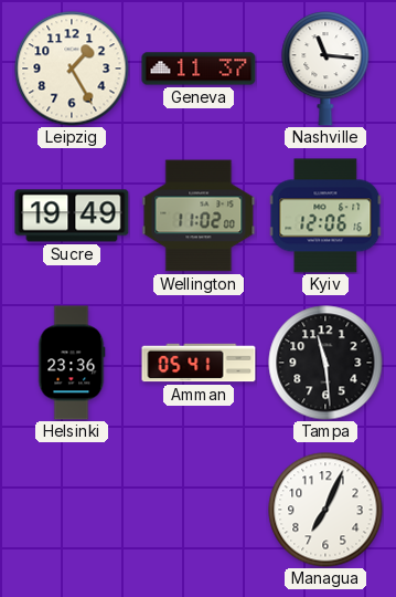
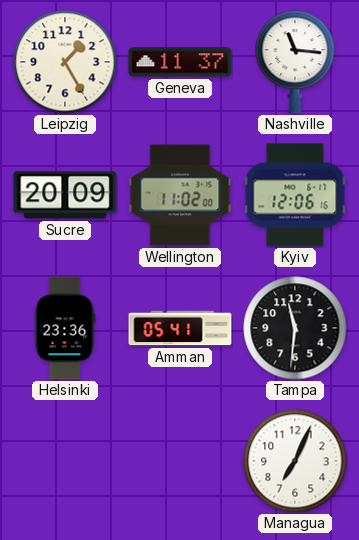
Sucre: 19:49 -> 20:09
Tampa: 11:29 -> 11:31
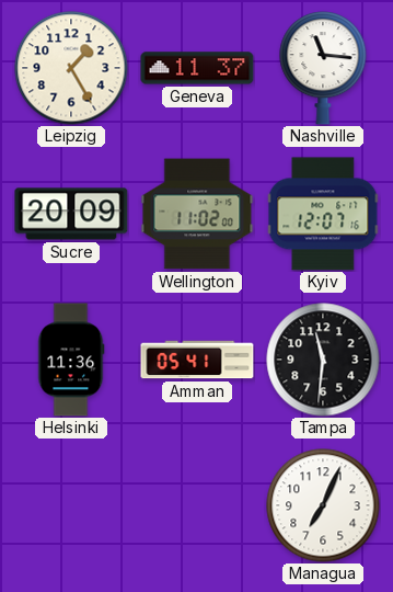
Kyiv: 12:06 -> 12:07
Helsinki: 23:36 -> 11:36
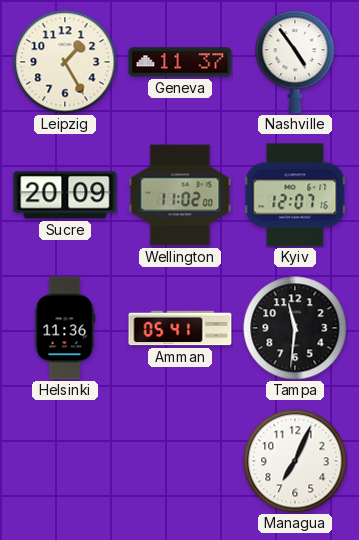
Nashville: 11:16 -> 4:54
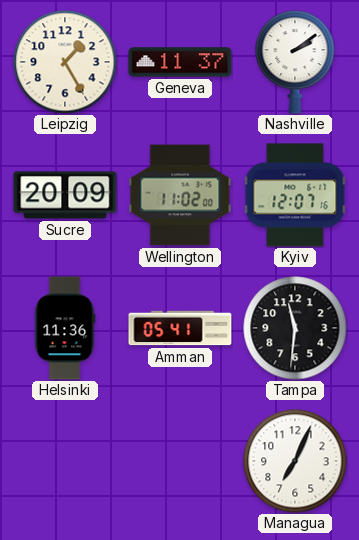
Nashville: 4:54 -> 2:09
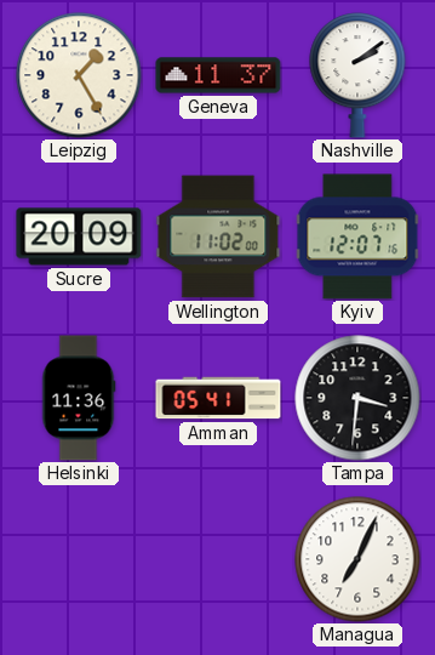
Tampa: 11:31 -> 3:31
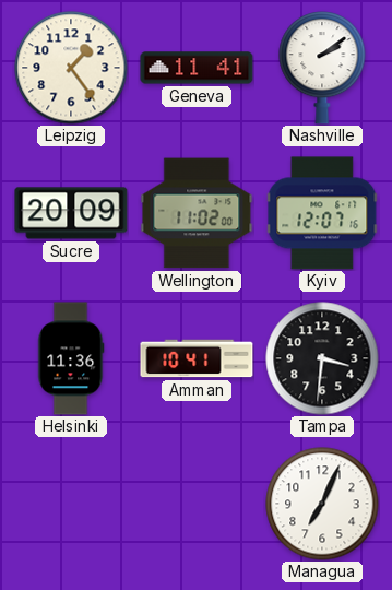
Leipzig: 1:25 -> 1:24
Geneva: 11:37 -> 11:41
Amman: 05:41 -> 10:41
